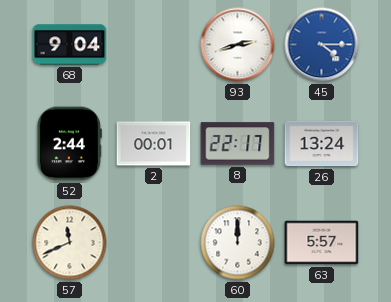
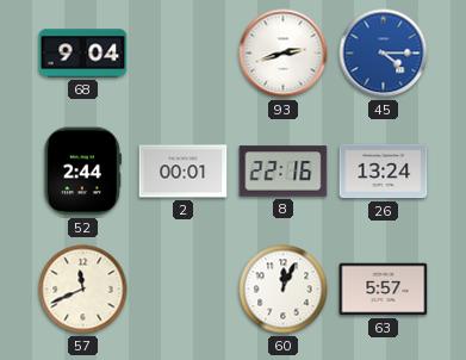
8: 22:17 -> 22:16
60: 12:00 -> 12:04
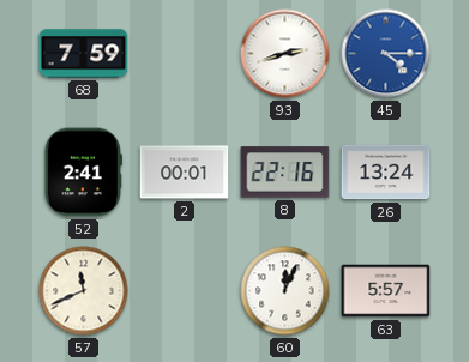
68: 9:04 -> 7:59
52: 2:44 -> 2:41
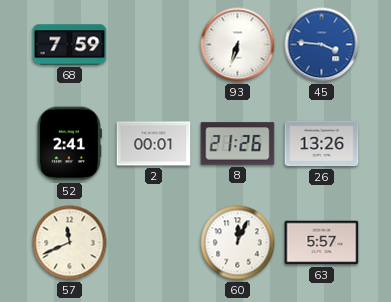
93: 2:42 -> 6:33
45: 4:15 -> 3:46
8: 22:16 -> 21:26
26: 13:24 -> 13:26
